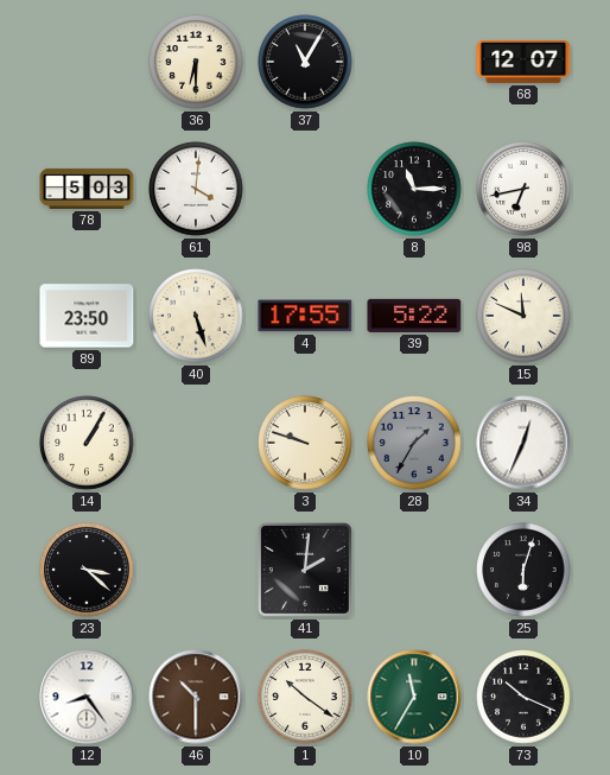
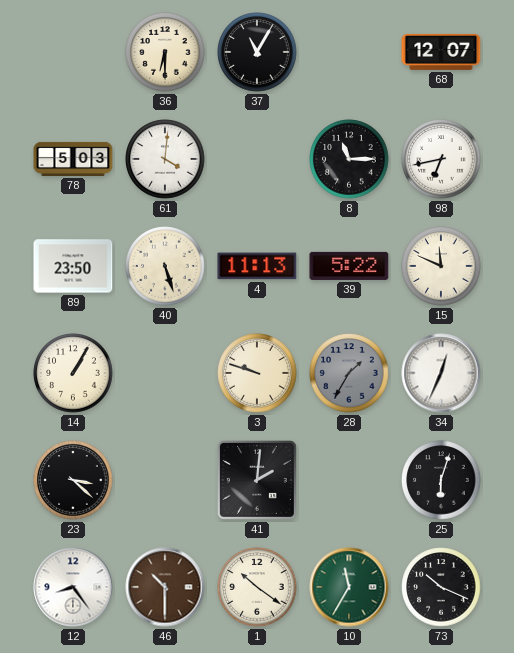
4: 17:55 -> 11:13
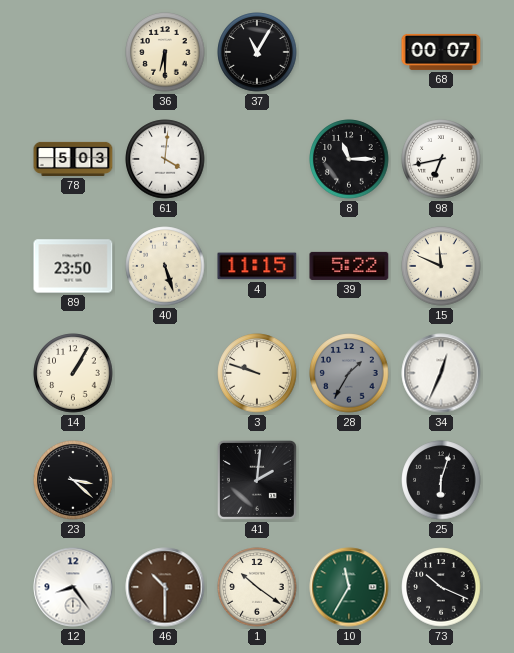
68: 12:07 -> 00:07
4: 11:13 -> 11:15
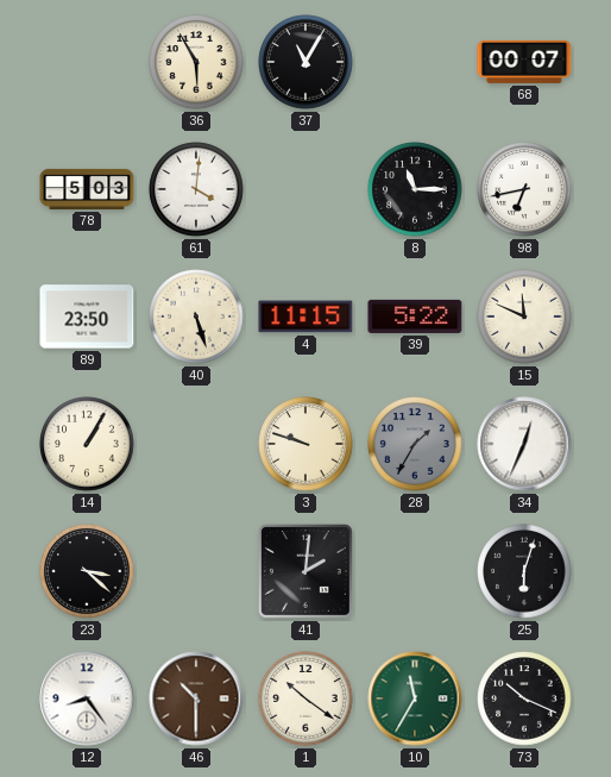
36: 6:30 -> 5:55
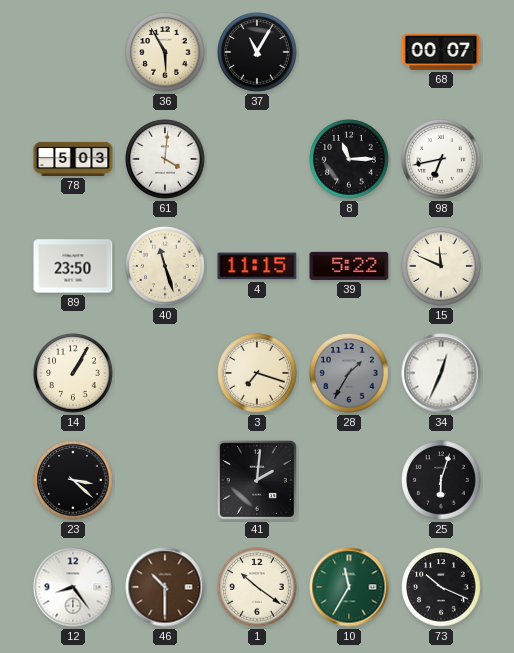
40: 5:27 -> 11:27
3: 9:48 -> 7:18
